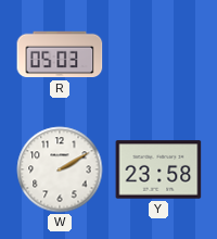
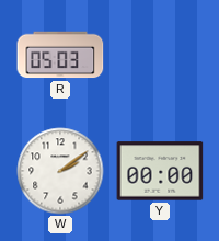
W: 2:10 -> 2:09
Y: 23:58 -> 00:00
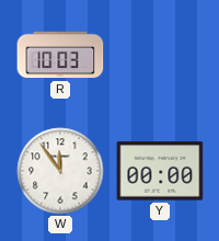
R: 05:03 -> 10:03
W: 2:09 -> 11:54
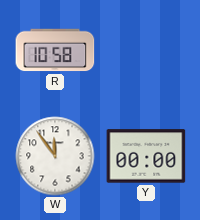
R: 10:03 -> 10:58
